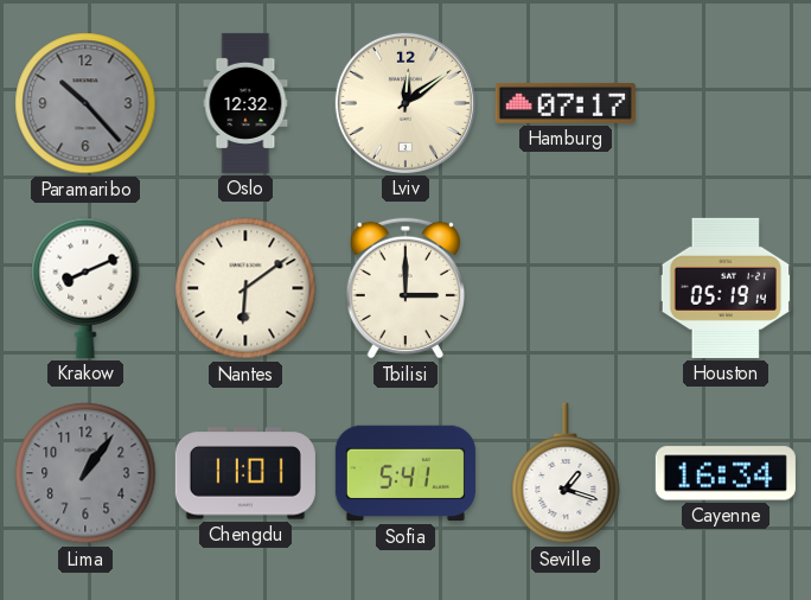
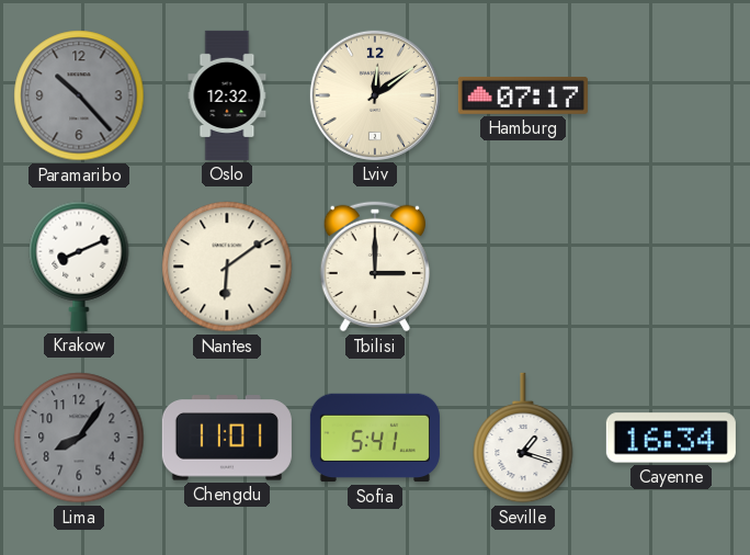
Houston: 05:19 -> none
Lima: 1:06 -> 8:06
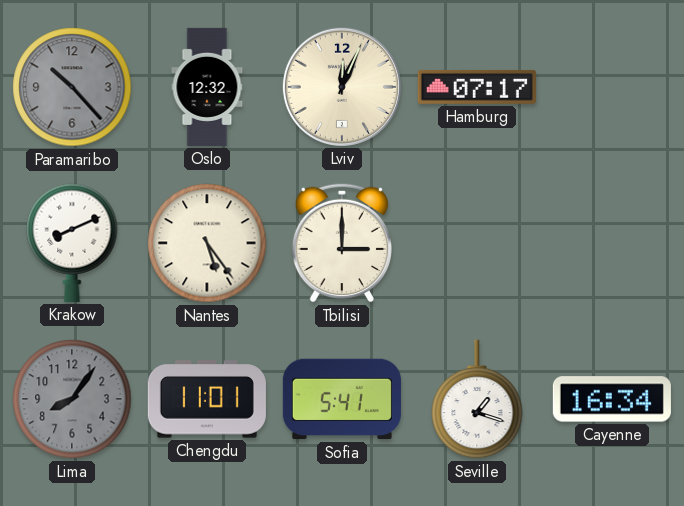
Lviv: 12:09 -> 12:04
Nantes: 6:09 -> 5:24
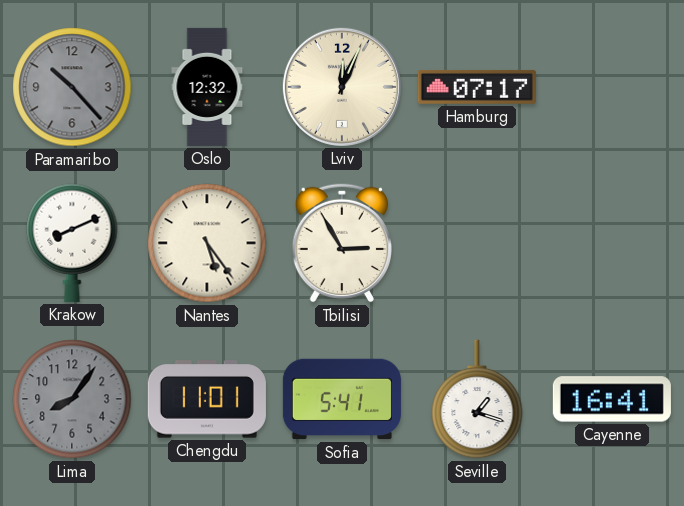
Tbilisi: 3:00 -> 2:55
Cayenne: 16:34 -> 16:41
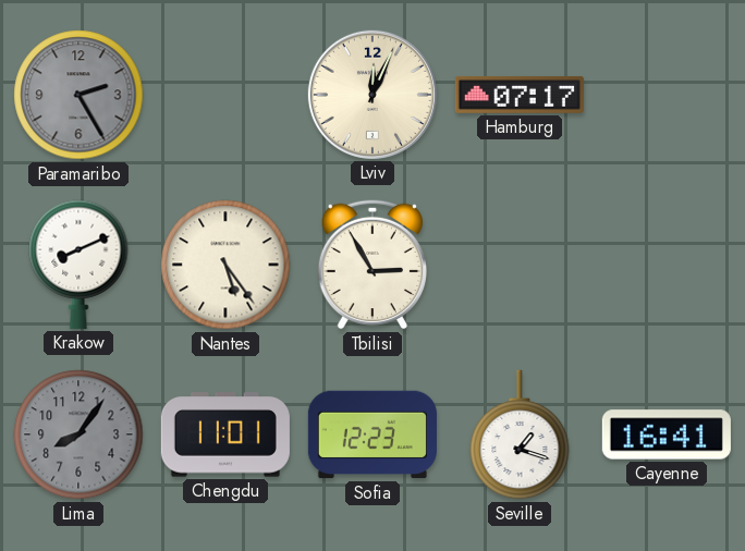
Paramaribo: 10:23 -> 2:25
Oslo: 12:32 -> none
Sofia: 5:41 -> 12:23
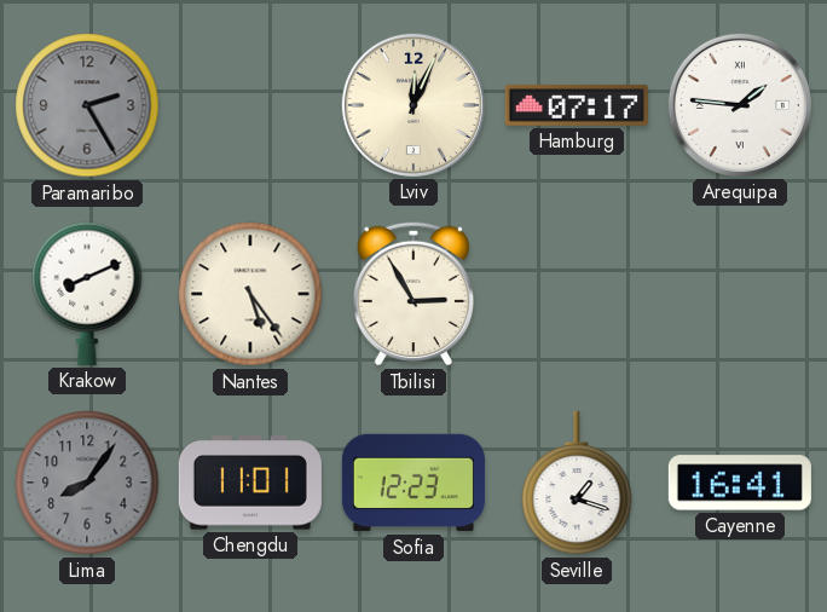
Arequipa: none -> 1:46
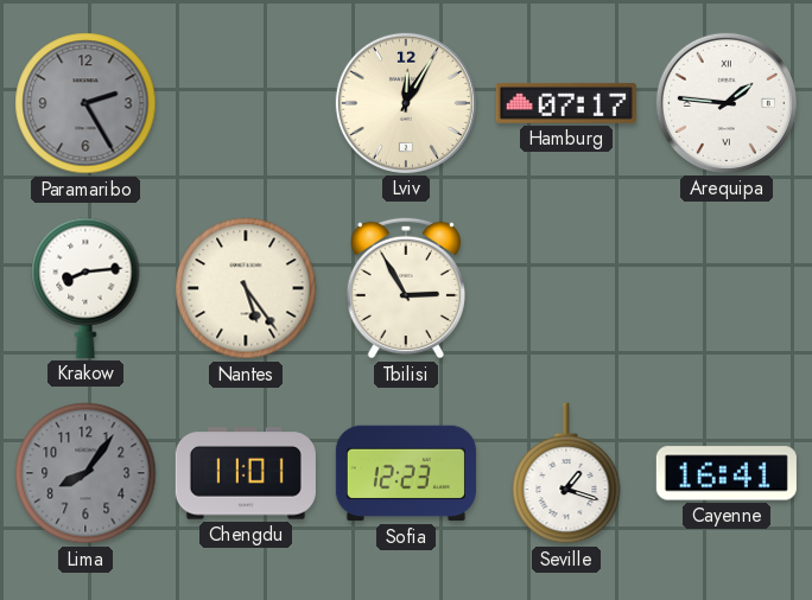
Lviv: 12:04 -> 12:05
Krakow: 8:11 -> 8:14
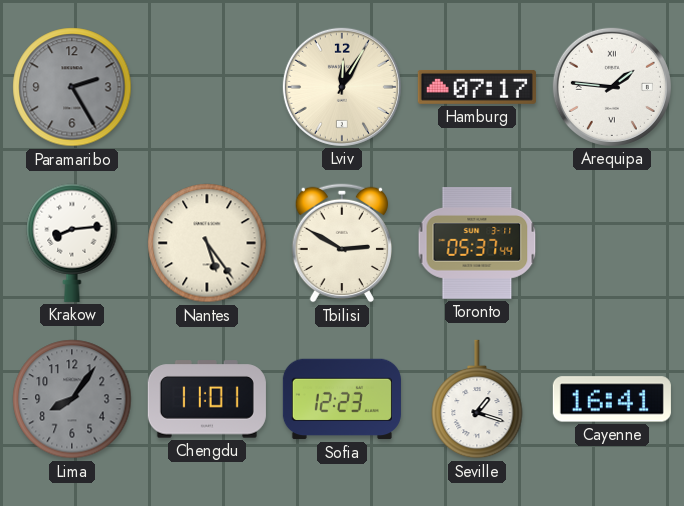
Tbilisi: 2:55 -> 2:50
Toronto: none -> 05:37
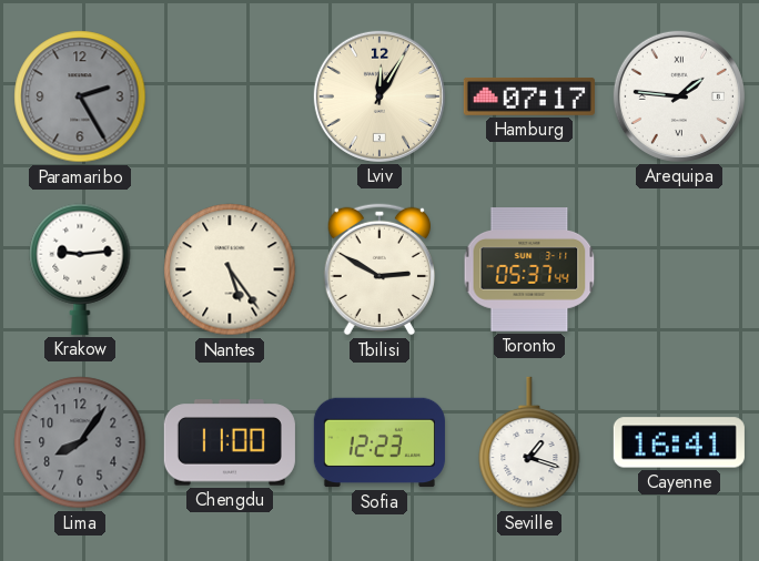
Krakow: 8:14 -> 9:14
Chengdu: 11:01 -> 11:00
